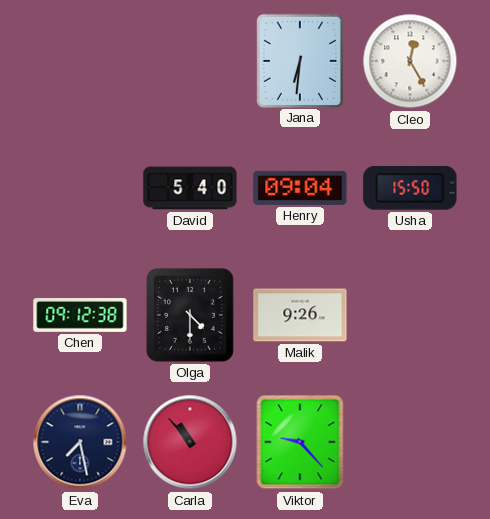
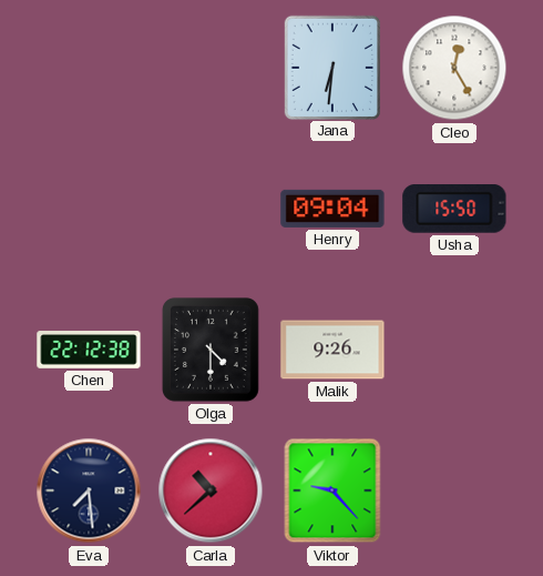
David: 5:40 -> none
Chen: 09:12 -> 22:12
Eva: 7:28 -> 7:29
Carla: 10:53 -> 10:38
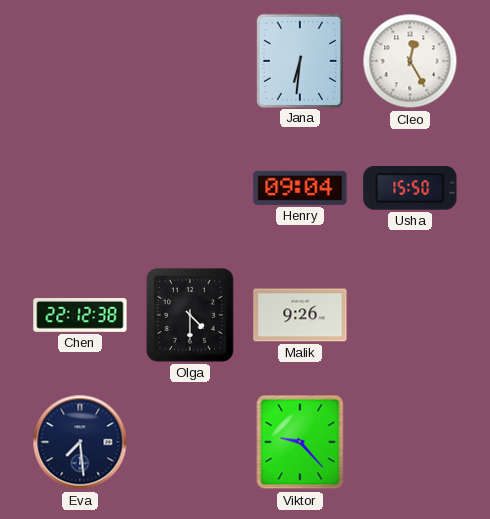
Carla: 10:38 -> none
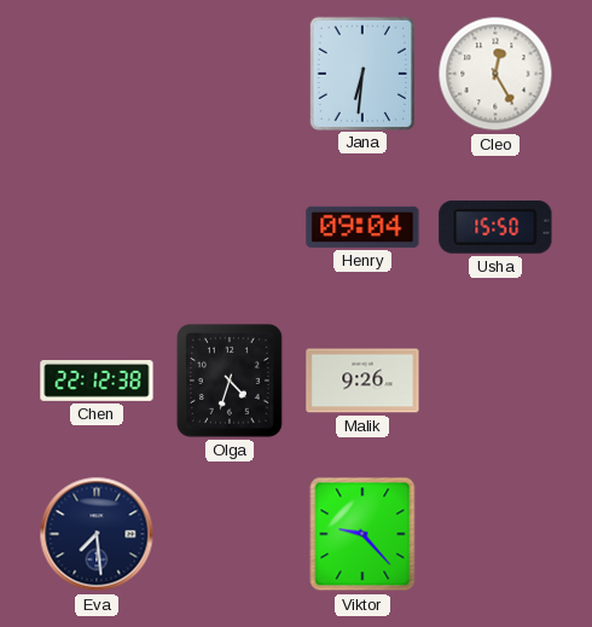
Olga: 4:30 -> 4:33
